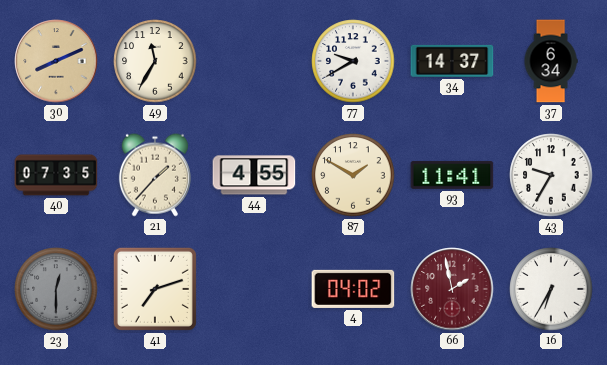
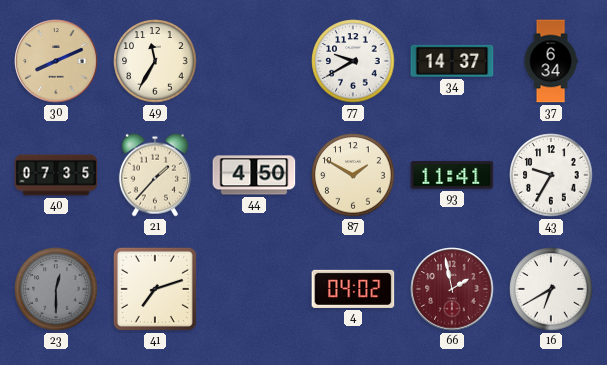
44: 4:55 -> 4:50
16: 6:35 -> 6:40
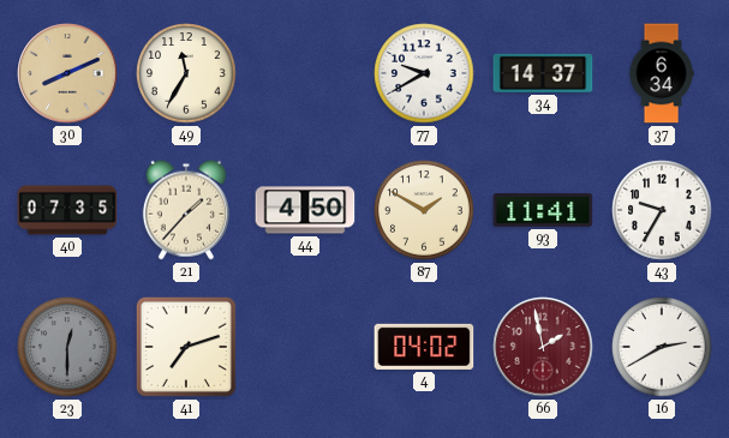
16: 6:40 -> 2:40
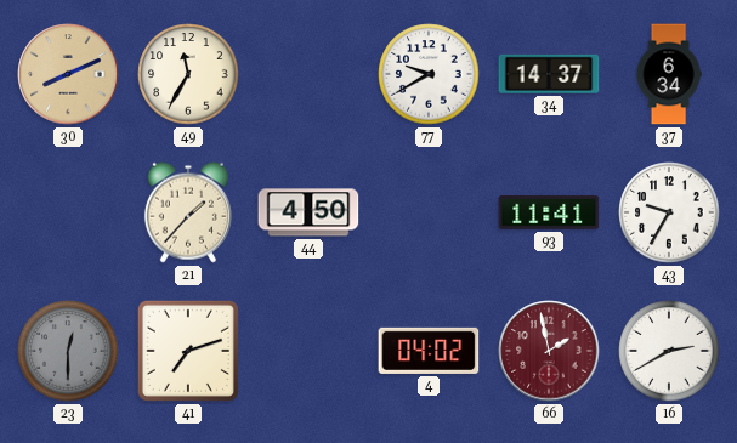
40: 07:35 -> none
87: 1:50 -> none
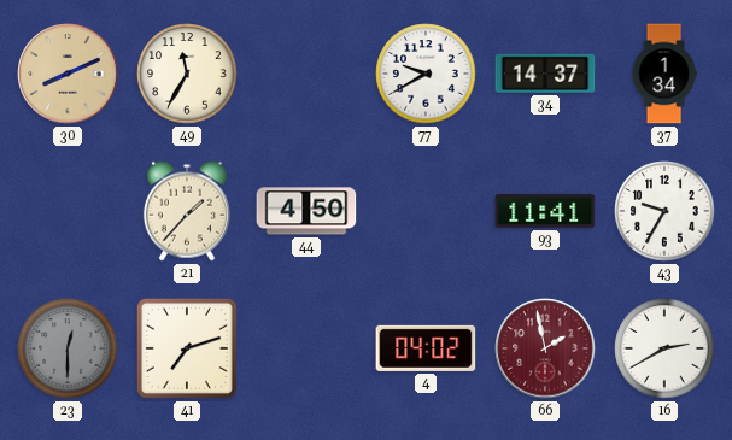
37: 6:34 -> 1:34
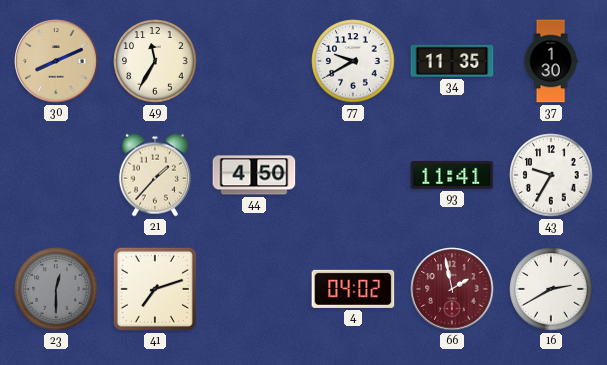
34: 14:37 -> 11:35
37: 1:34 -> 1:30
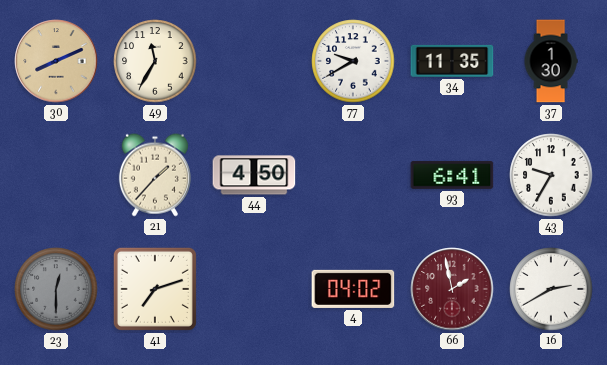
93: 11:41 -> 6:41
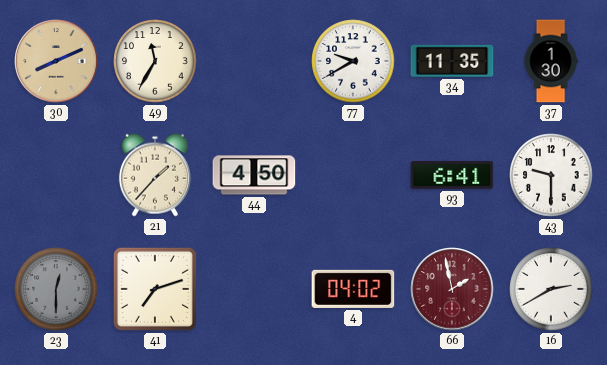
43: 9:35 -> 9:30
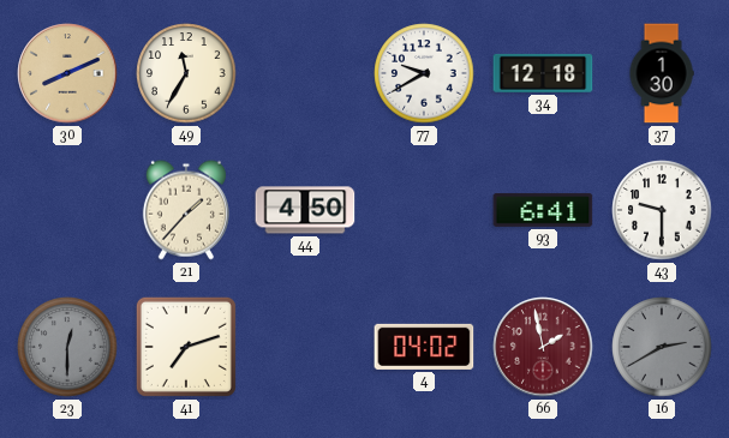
34: 11:35 -> 12:18
16 dial: white -> grey
